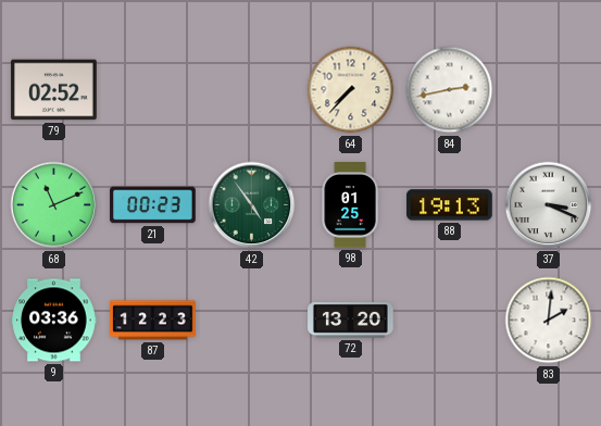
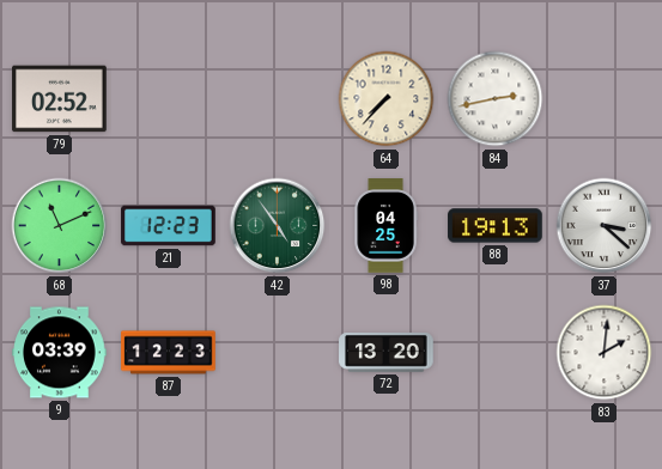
21: 00:23 -> 12:23
98: 01:25 -> 04:25
37: 3:19 -> 3:22
9: 03:36 -> 03:39
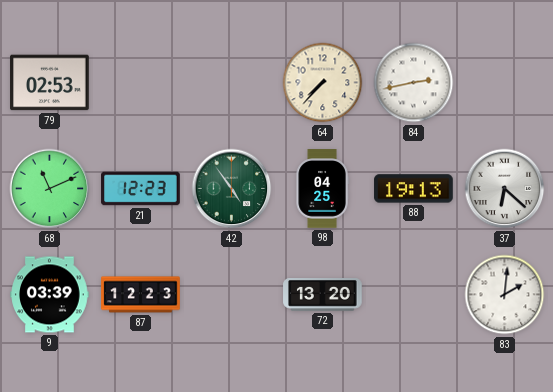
79: 02:52 -> 02:53
37: 3:22 -> 6:22
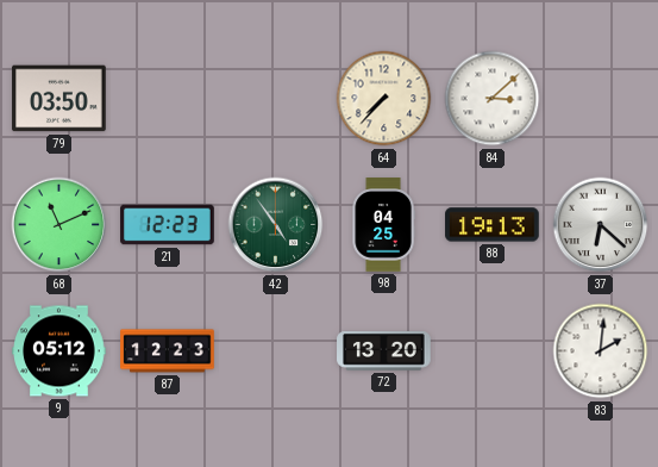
79: 02:53 -> 03:50
84: 2:43 -> 3:08
9: 03:39 -> 05:12
